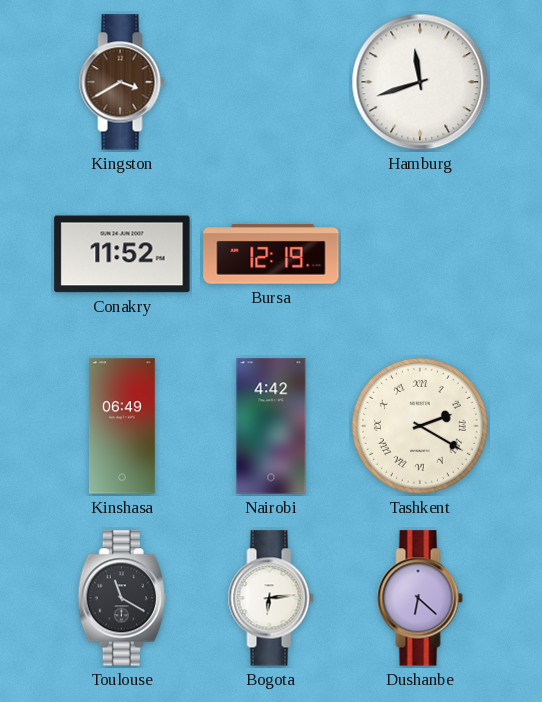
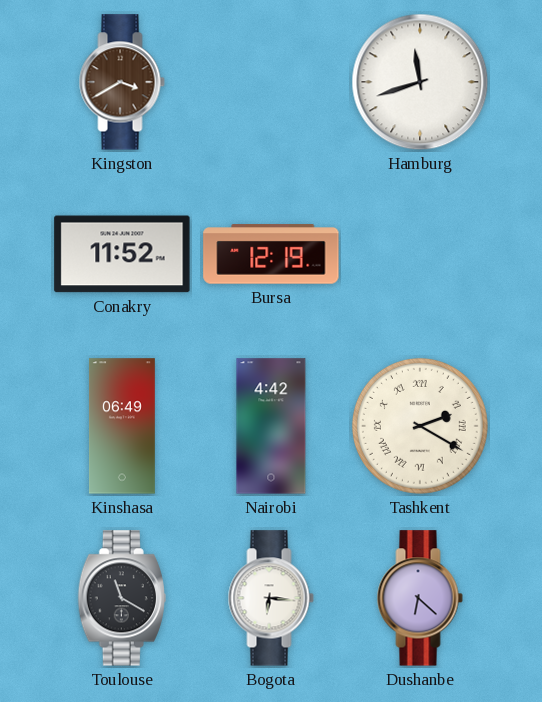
Bogota: 6:14 -> 6:16
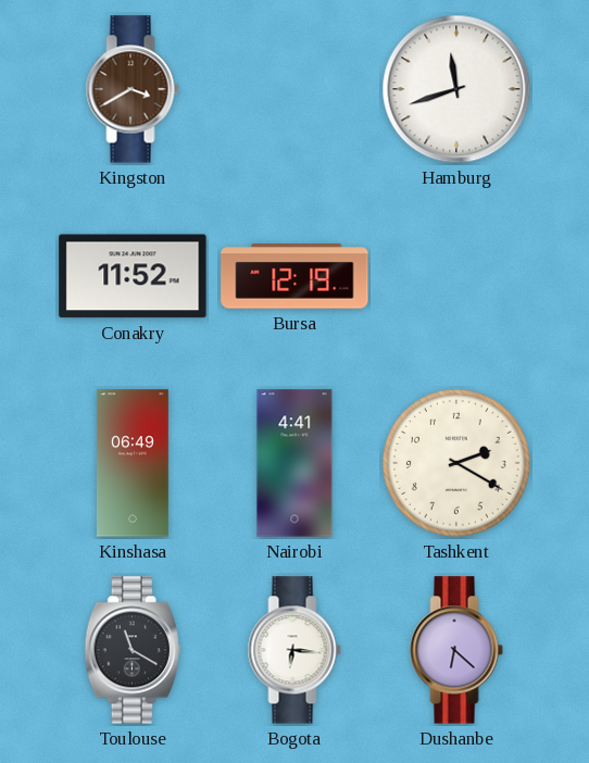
Nairobi: 4:42 -> 4:41
Tashkent numerals: Roman -> Arabic
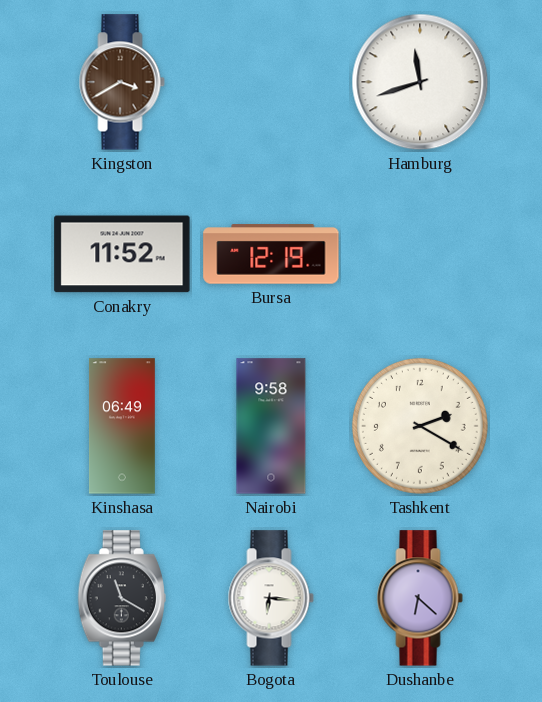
Nairobi: 4:41 -> 9:58
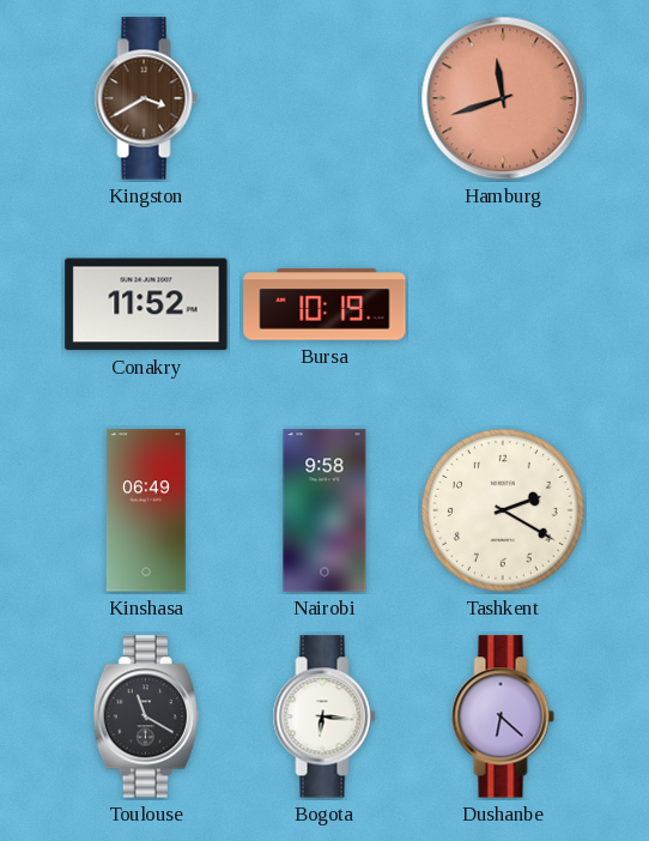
Hamburg dial: white -> salmon
Bursa: 12:19 -> 10:19
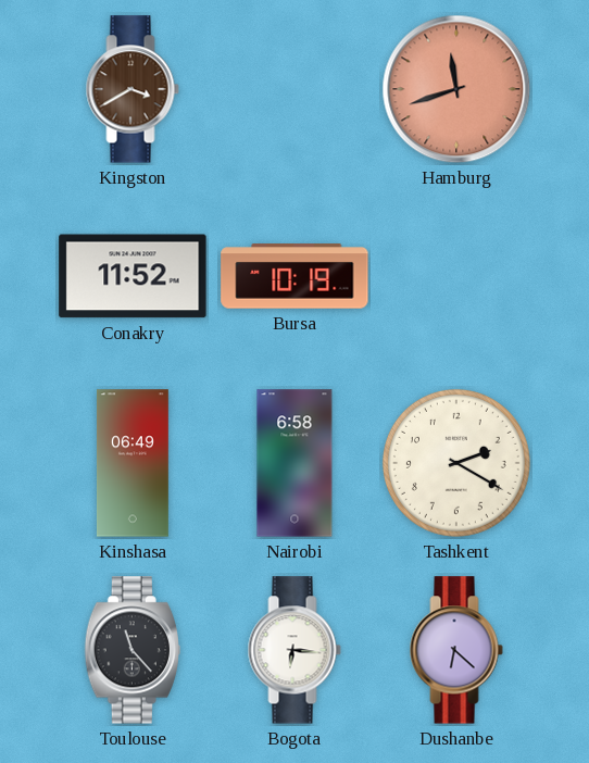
Nairobi: 9:58 -> 6:58
Toulouse: 11:20 -> 11:23
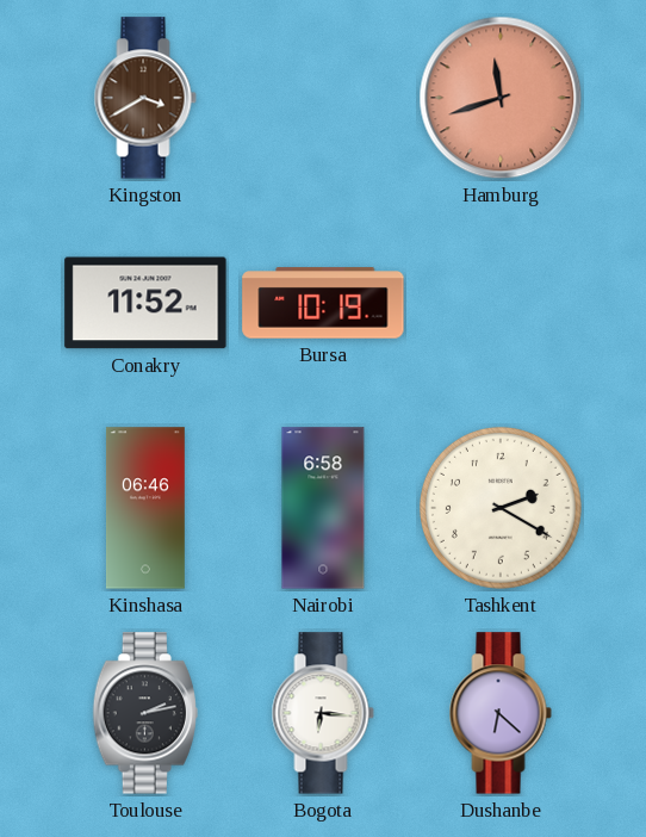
Kinshasa: 06:49 -> 06:46
Toulouse: 11:23 -> 2:13
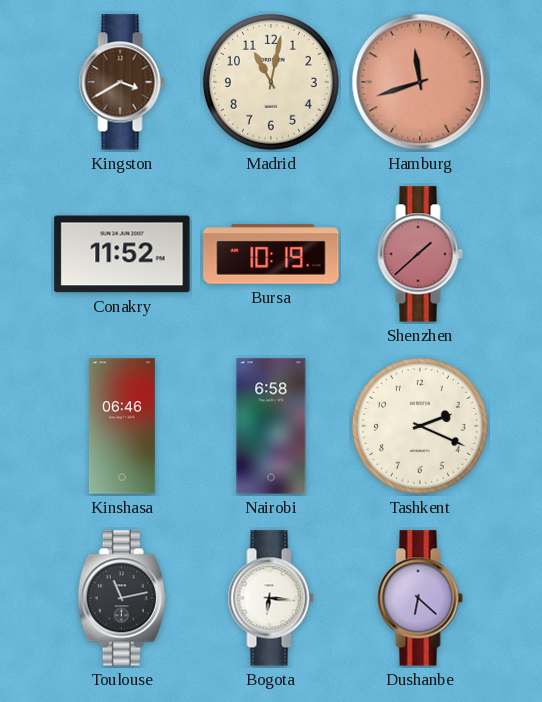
Madrid: none -> 11:02
Shenzhen: none -> 1:38
Tashkent: 2:20 -> 2:19
Toulouse: 2:13 -> 11:13
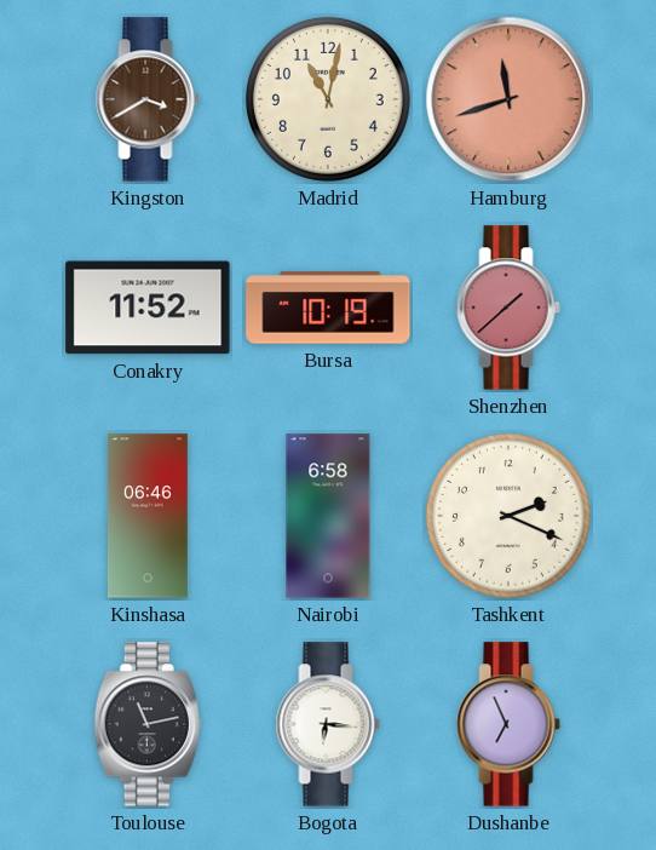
Dushanbe: 6:22 -> 6:56
